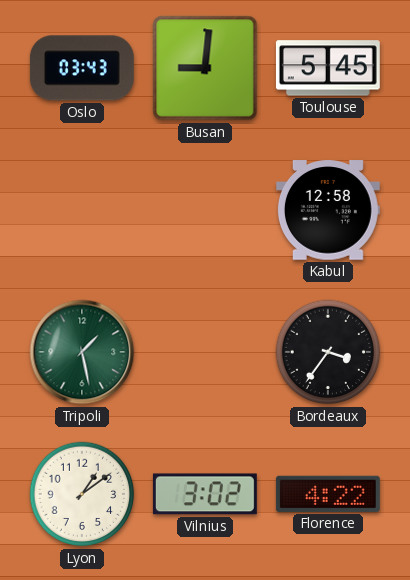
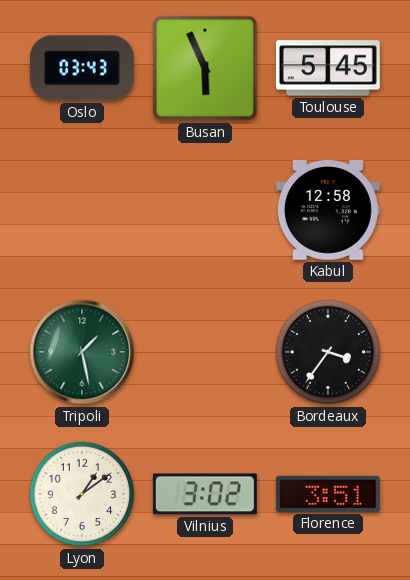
Busan: 9:01 -> 5:56
Florence: 4:22 -> 3:51
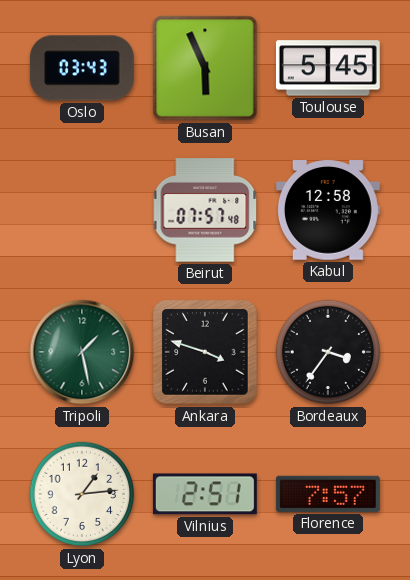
Beirut: none -> 07:57
Ankara: none -> 3:48
Lyon: 1:09 -> 1:14
Vilnius: 3:02 -> 2:51
Florence: 3:51 -> 7:57
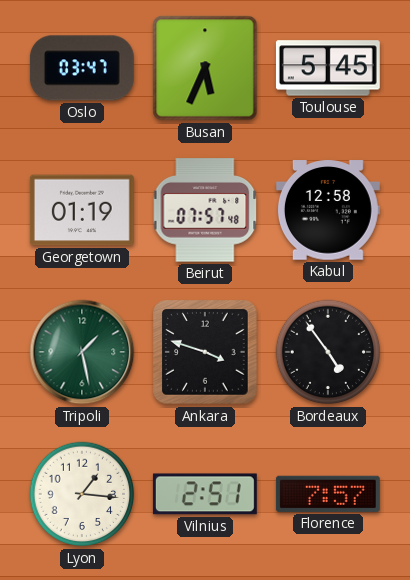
Oslo: 03:43 -> 03:47
Busan: 5:56 -> 5:34
Georgetown: none -> 01:19
Bordeaux: 3:36 -> 4:54
Lyon: 1:14 -> 1:16
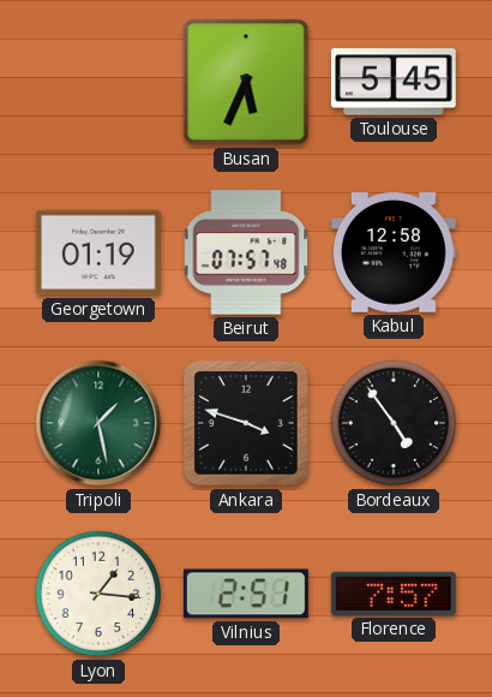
Oslo: 03:47 -> none
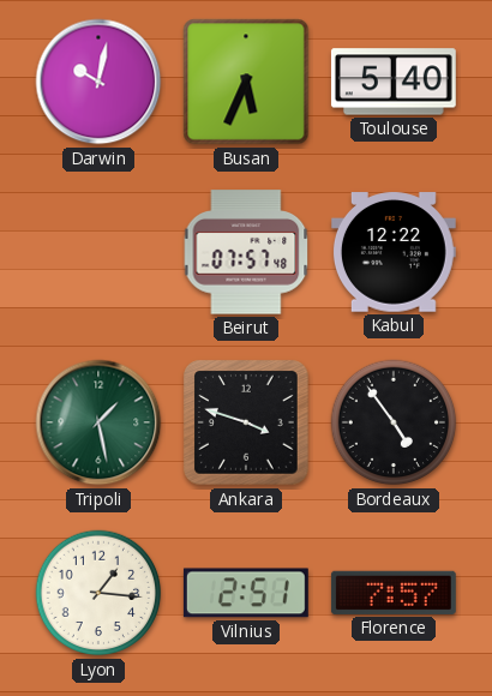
Darwin: none -> 10:02
Toulouse: 5:45 -> 5:40
Georgetown: 01:19 -> none
Kabul: 12:58 -> 12:22
